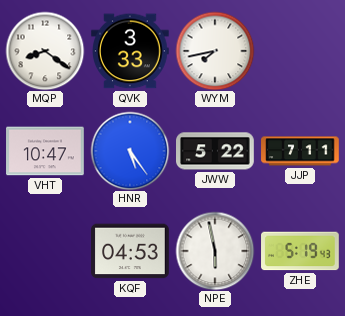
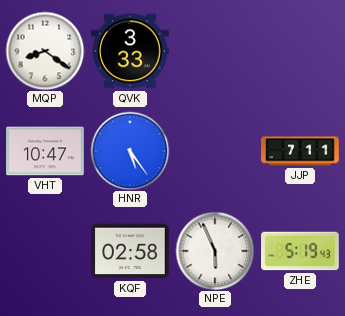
WYM: 7:43 -> none
JWW: 5:22 -> none
KQF: 04:53 -> 02:58
NPE: 5:58 -> 5:56
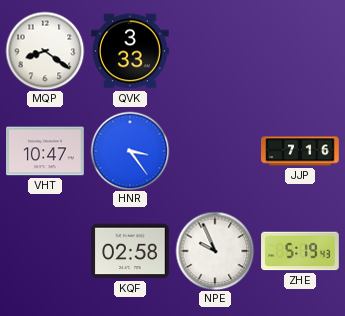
HNR: 5:24 -> 3:24
JJP: 7:11 -> 7:16
NPE: 5:56 -> 9:56
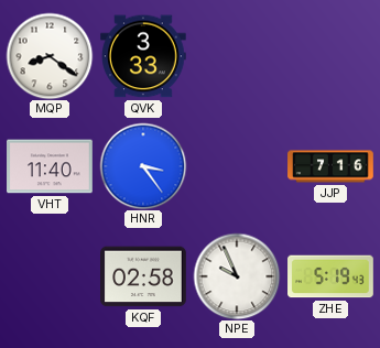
VHT: 10:47 -> 11:40
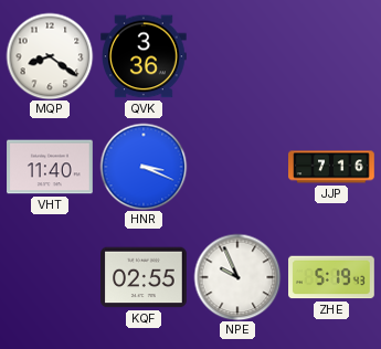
QVK: 3:33 -> 3:36
HNR: 3:24 -> 3:19
KQF: 02:58 -> 02:55
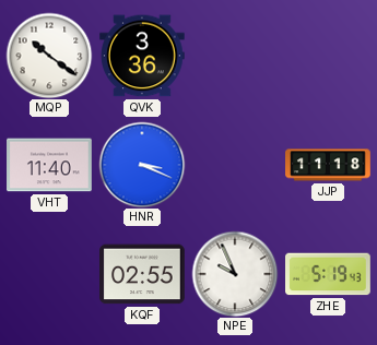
MQP: 8:21 -> 10:21
JJP: 7:16 -> 11:18
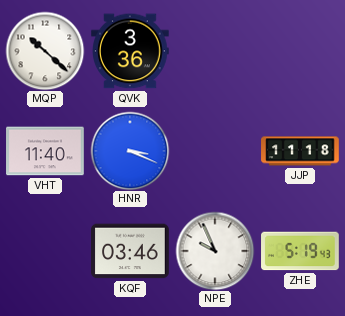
MQP: 10:21 -> 10:22
KQF: 02:55 -> 03:46
